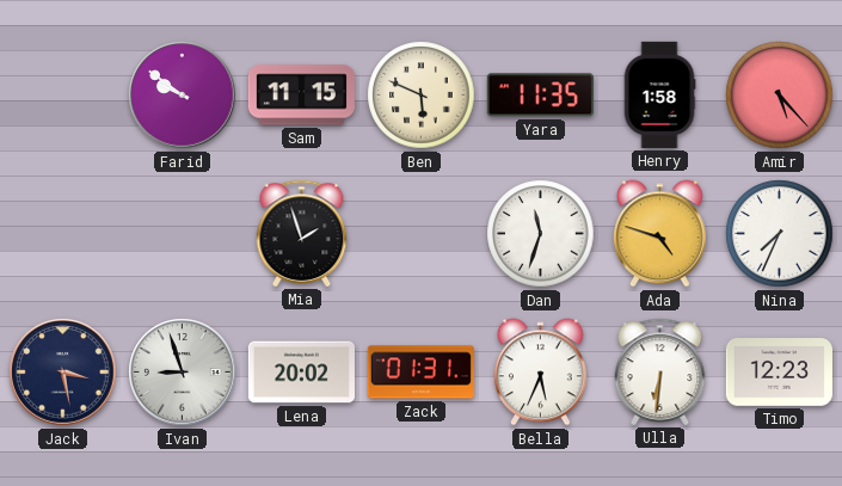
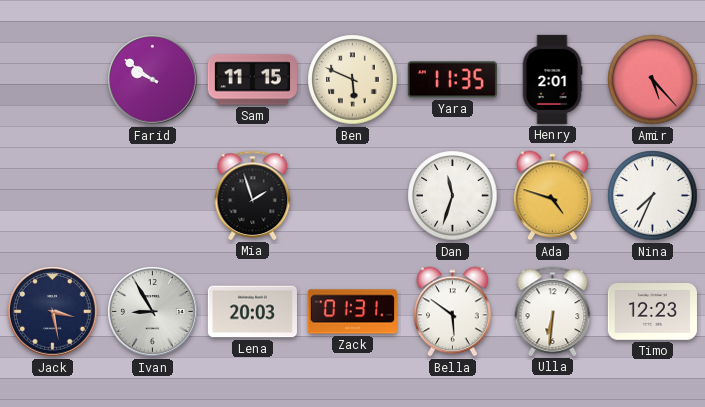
Henry: 1:58 -> 2:01
Ivan: 8:57 -> 8:55
Lena: 20:02 -> 20:03
Bella: 5:34 -> 5:51
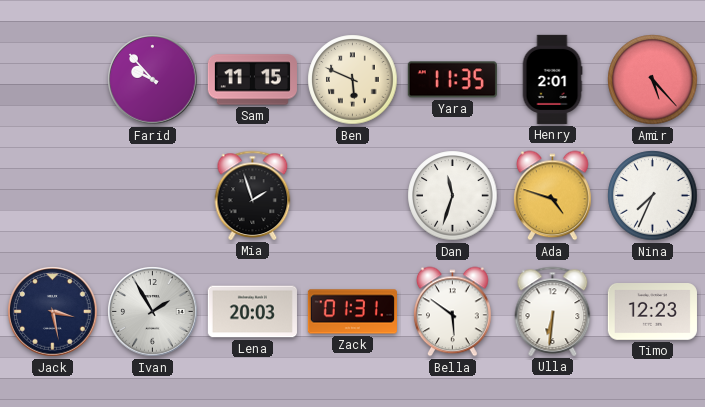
Farid: 9:51 -> 9:53
Ivan: 8:55 -> 1:55
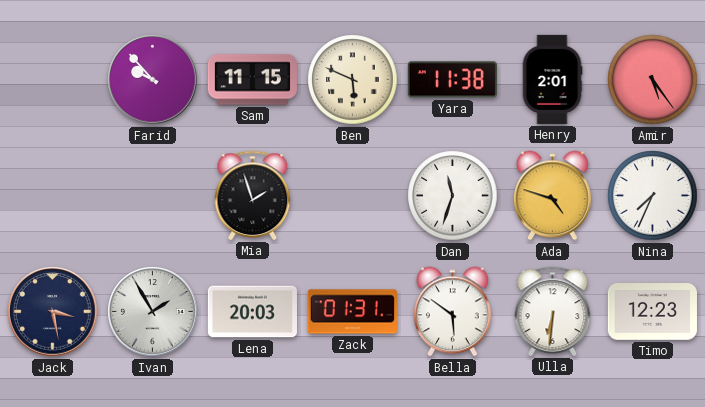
Yara: 11:35 -> 11:38
Amir: 5:23 -> 5:24
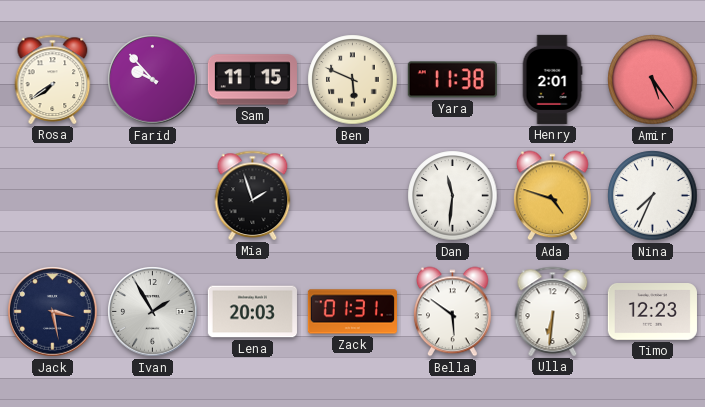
Rosa: none -> 7:39
Dan: 11:33 -> 11:31
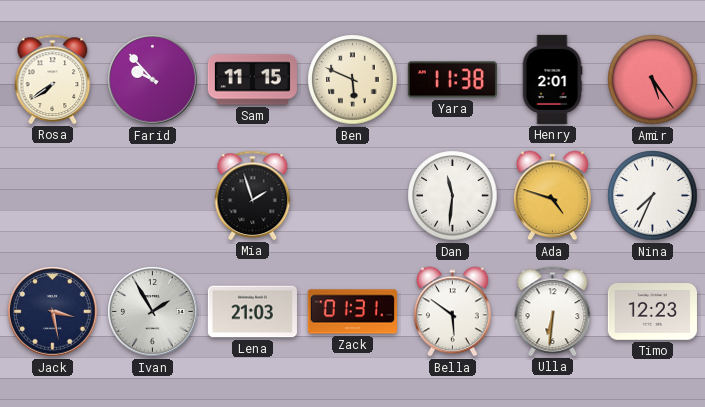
Lena: 20:03 -> 21:03
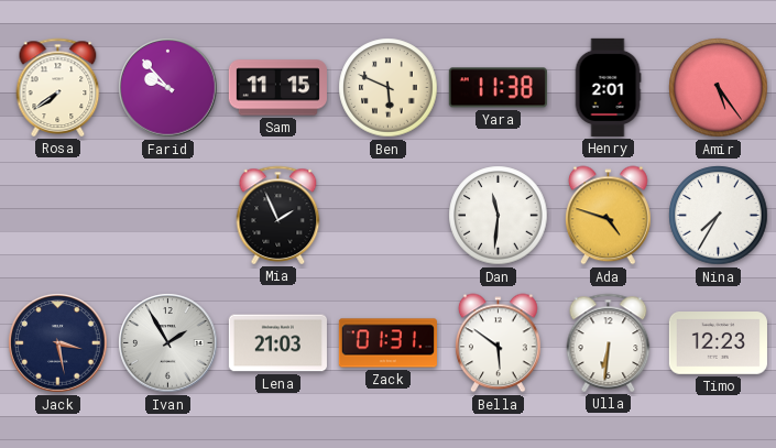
Mia: 1:57 -> 1:56
Nina: 7:34 -> 7:35
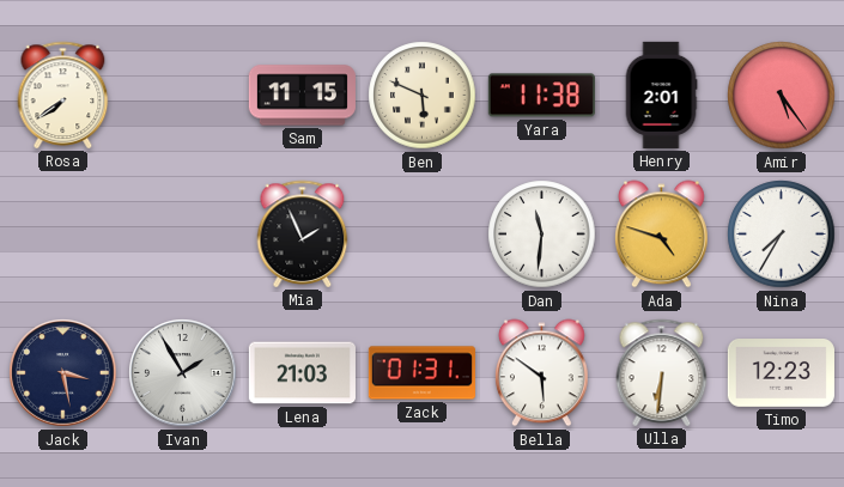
Farid: 9:53 -> none
